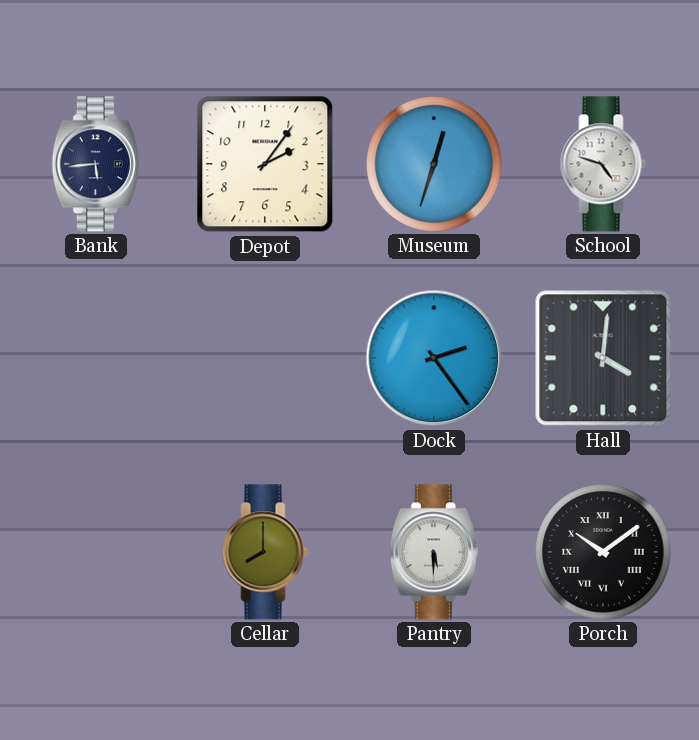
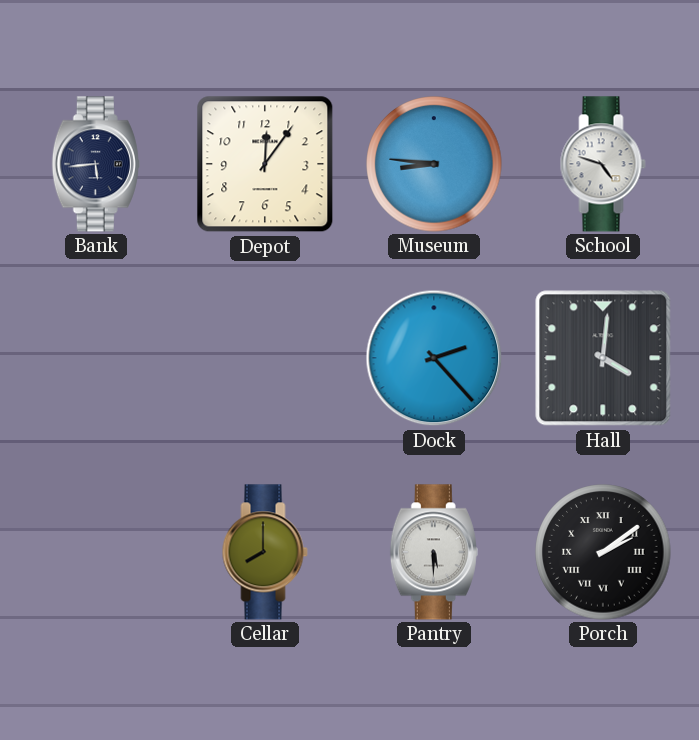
Depot: 2:06 -> 12:06
Museum: 12:33 -> 8:46
Dock: 2:24 -> 2:23
Porch: 10:09 -> 2:09
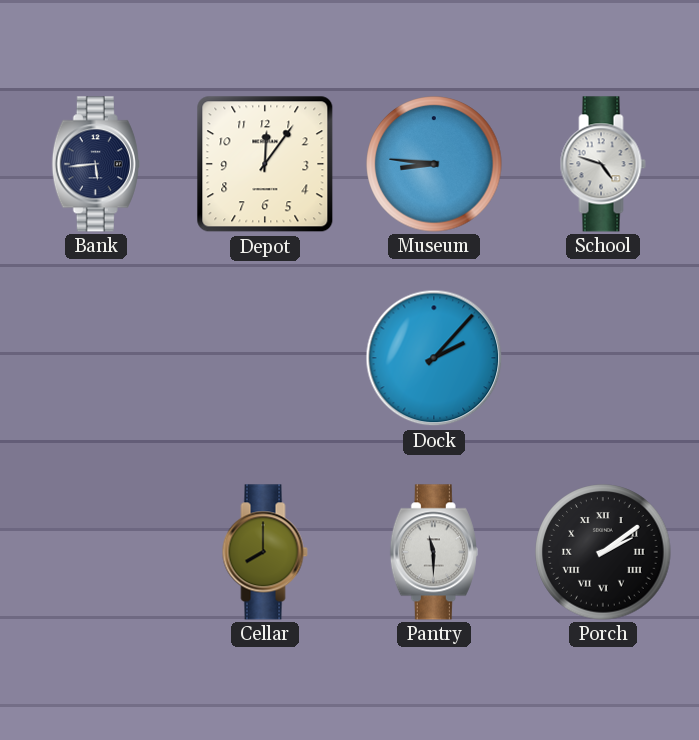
Dock: 2:23 -> 2:07
Hall: 4:01 -> none
Pantry: 5:30 -> 11:30
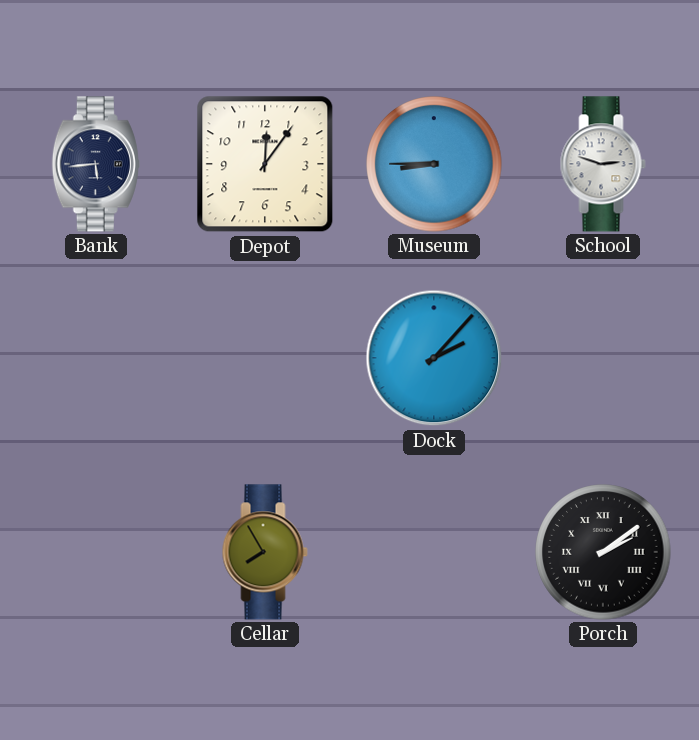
Museum: 8:46 -> 8:45
School: 4:48 -> 2:48
Cellar: 8:00 -> 7:55
Pantry: 11:30 -> none
